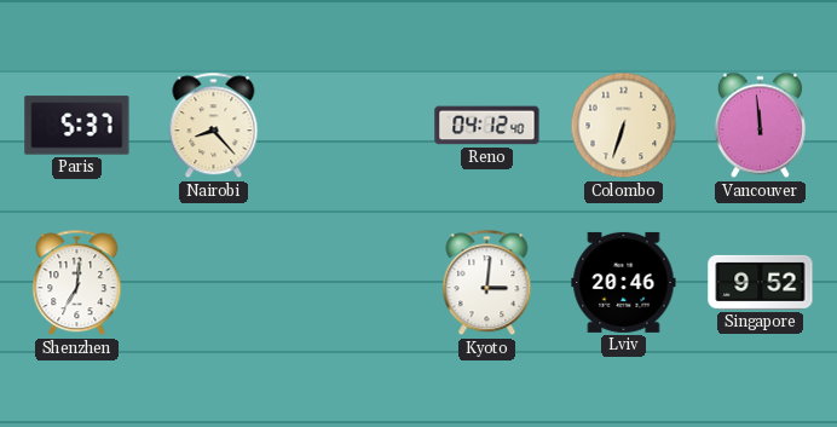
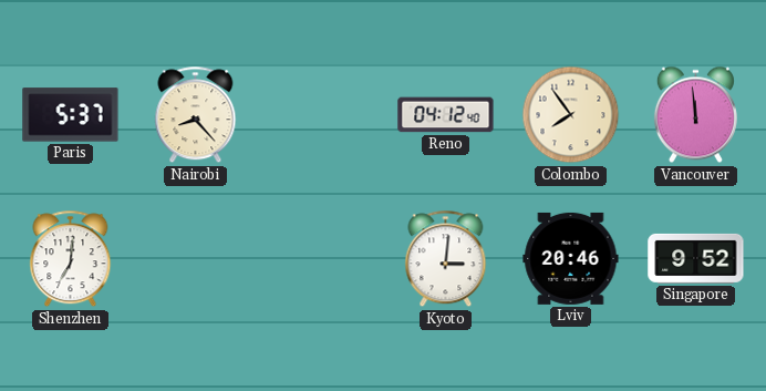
Colombo: 6:33 -> 7:54
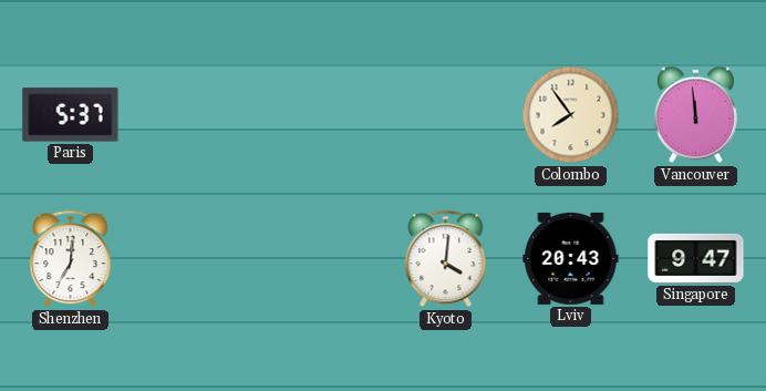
Nairobi: 8:23 -> none
Reno: 04:12 -> none
Kyoto: 3:01 -> 4:01
Lviv: 20:46 -> 20:43
Singapore: 9:52 -> 9:47
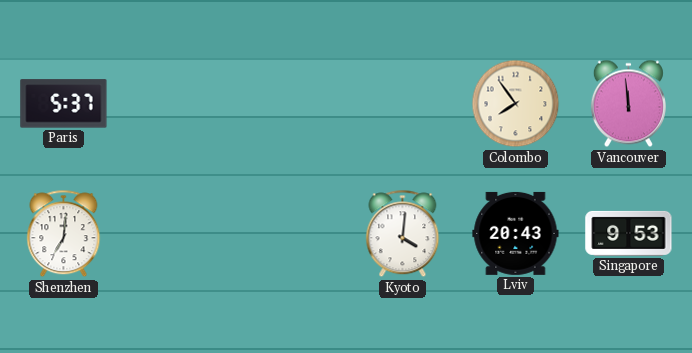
Singapore: 9:47 -> 9:53
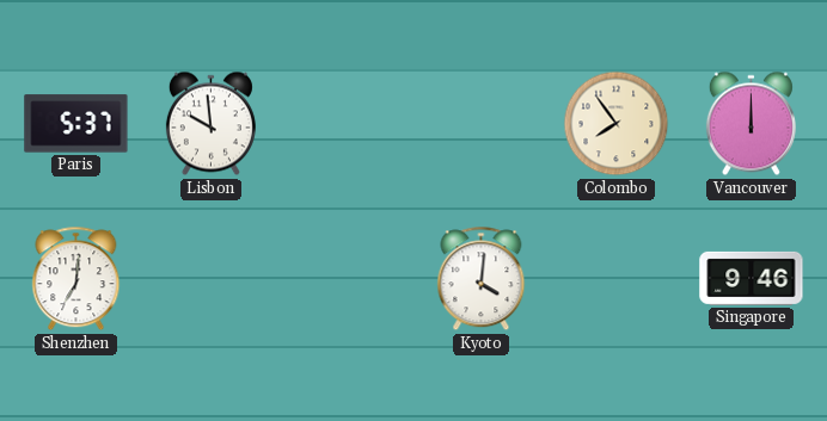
Lisbon: none -> 9:59
Vancouver: 11:59 -> 12:00
Lviv: 20:43 -> none
Singapore: 9:53 -> 9:46
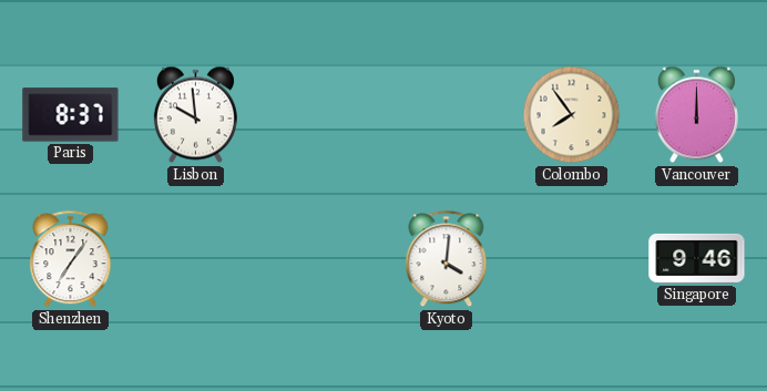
Paris: 5:37 -> 8:37
Shenzhen: 7:01 -> 7:06
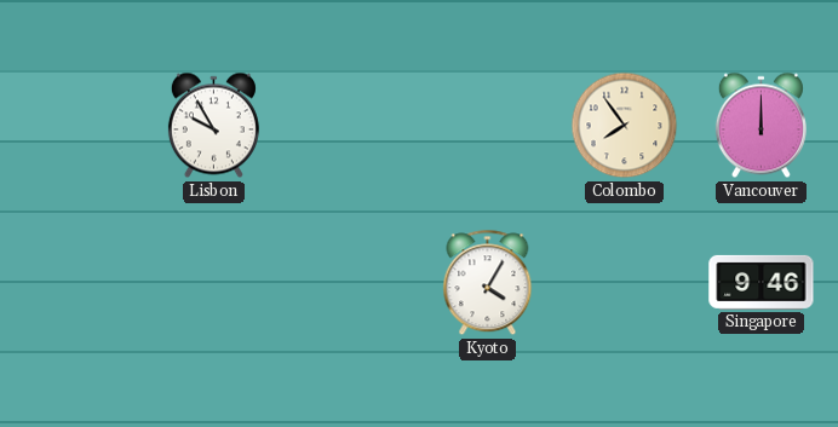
Paris: 8:37 -> none
Lisbon: 9:59 -> 9:55
Shenzhen: 7:06 -> none
Kyoto: 4:01 -> 4:05
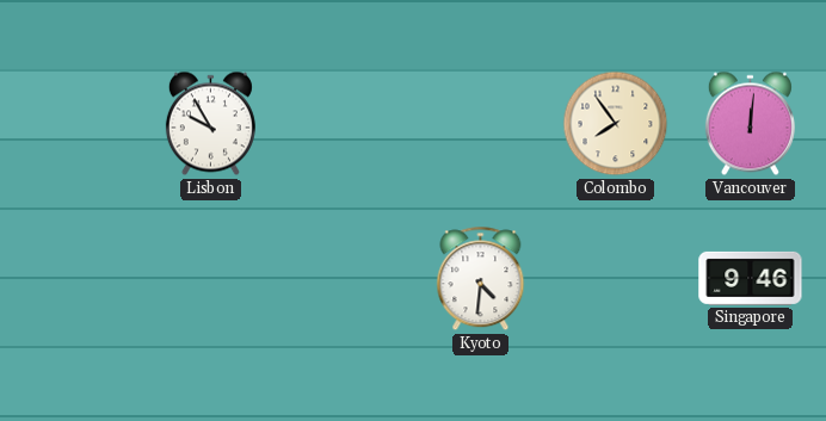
Vancouver: 12:00 -> 12:01
Kyoto: 4:05 -> 4:31
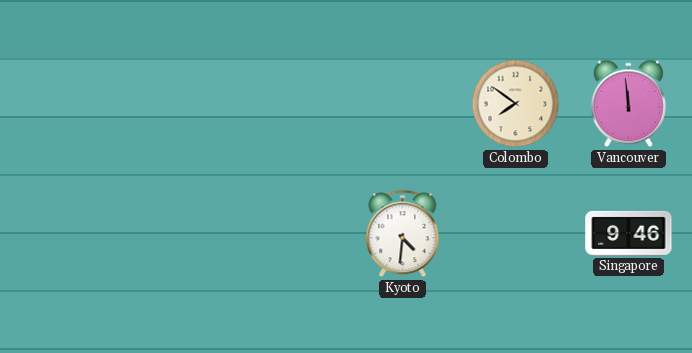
Lisbon: 9:55 -> none
Colombo: 7:54 -> 7:51
Vancouver: 12:01 -> 11:59
